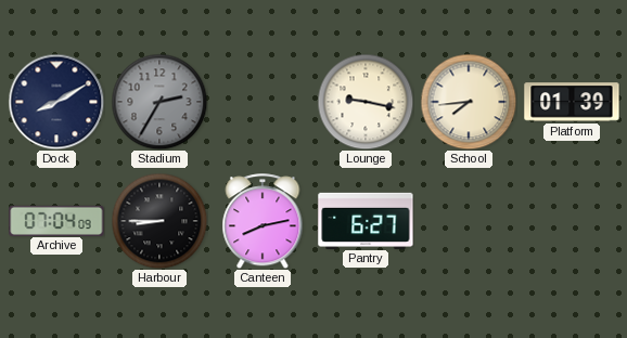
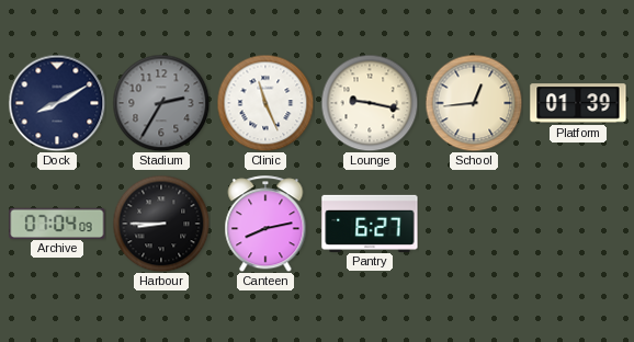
Clinic: none -> 11:26
School: 7:44 -> 12:44
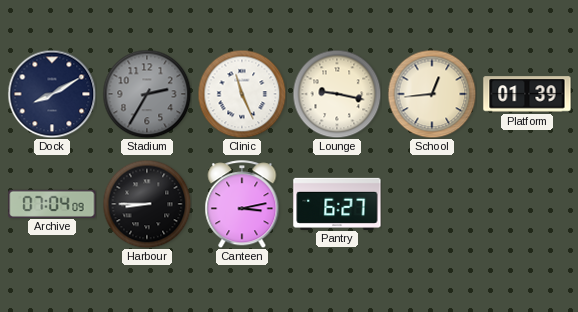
Canteen: 8:13 -> 3:13
